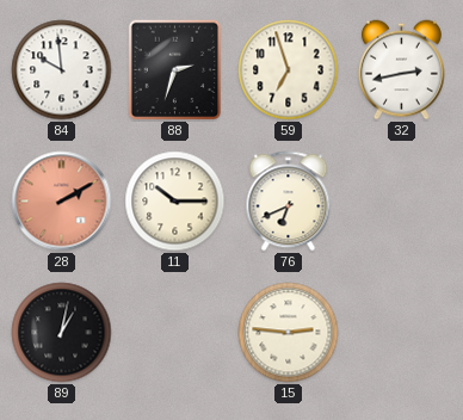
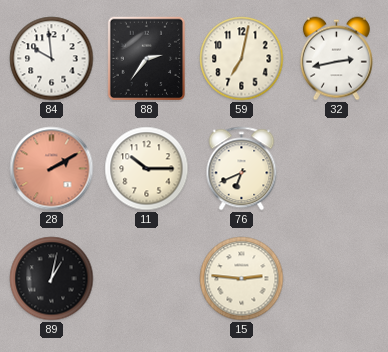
88: 2:33 -> 2:36
59: 6:57 -> 7:02
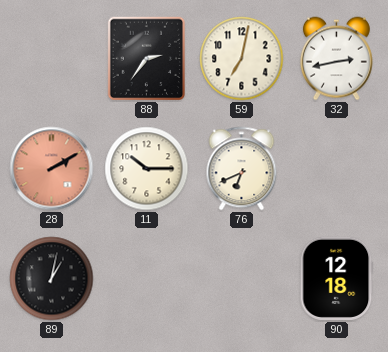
84: 9:59 -> none
15: 2:46 -> none
90: none -> 12:18
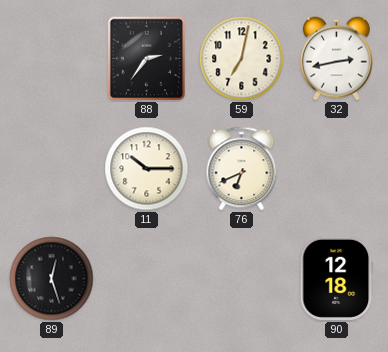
28: 2:10 -> none
89: 1:02 -> 12:27
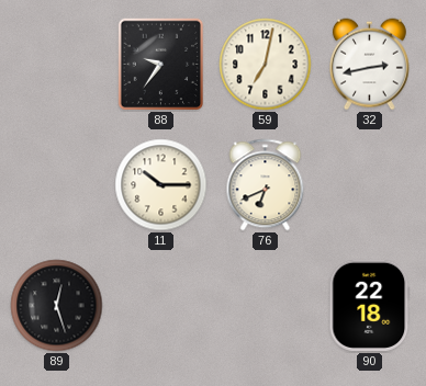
88: 2:36 -> 9:36
90: 12:18 -> 22:18
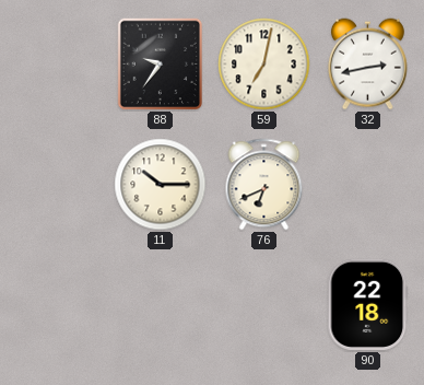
89: 12:27 -> none
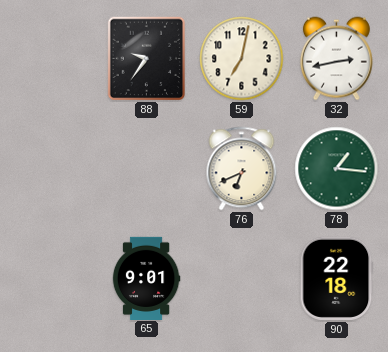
11: 10:15 -> none
78: none -> 1:16
65: none -> 9:01
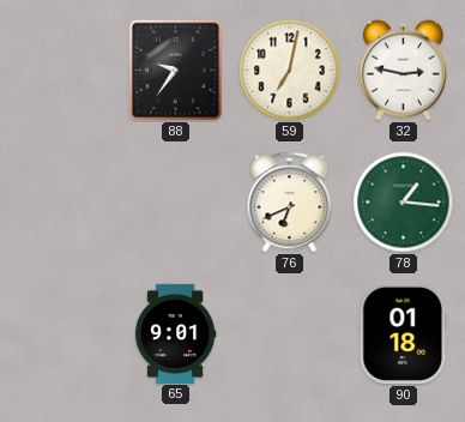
32: 2:43 -> 2:47
90: 22:18 -> 01:18
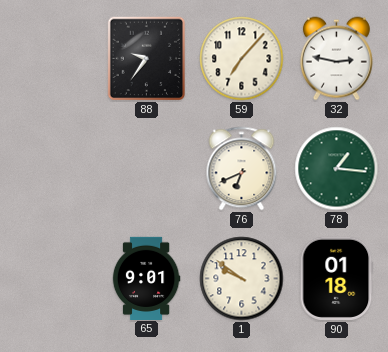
59: 7:02 -> 7:07
1: none -> 9:51
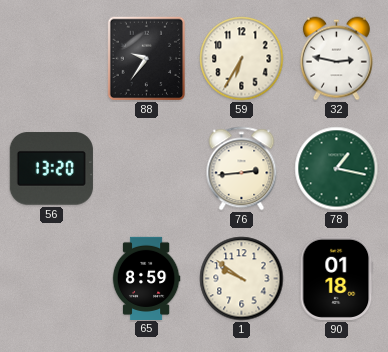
59: 7:07 -> 6:35
56: none -> 13:20
76: 6:41 -> 2:44
78: 1:16 -> 1:17
65: 9:01 -> 8:59
